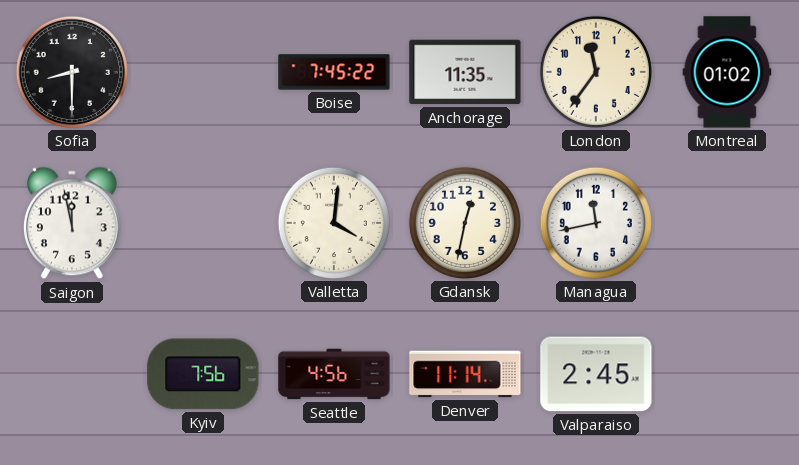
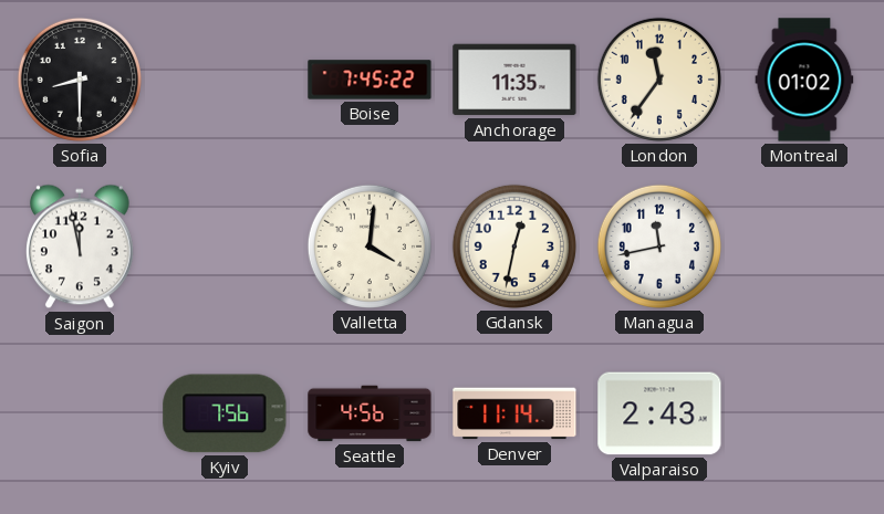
Valparaiso: 2:45 -> 2:43
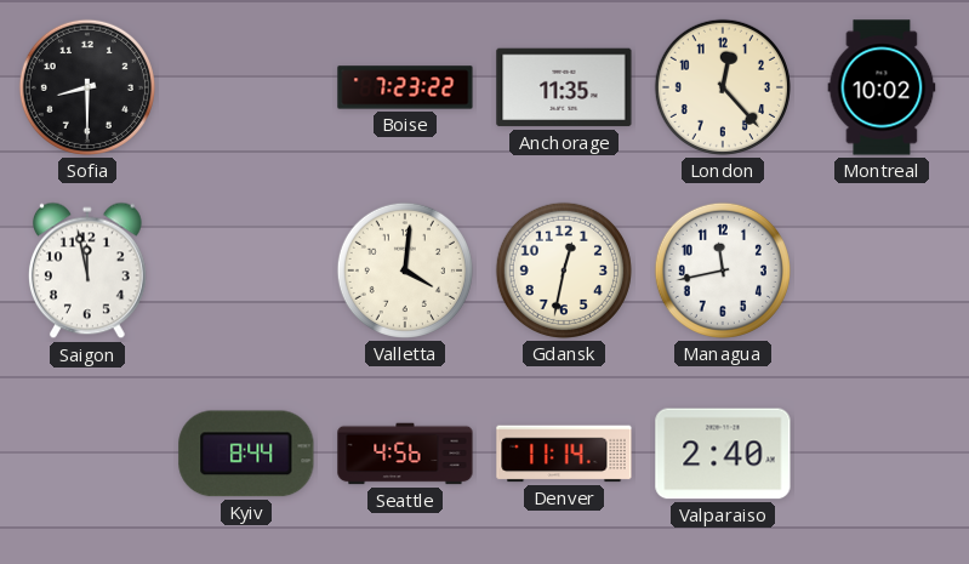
Boise: 7:45 -> 7:23
London: 11:36 -> 12:23
Montreal: 01:02 -> 10:02
Kyiv: 7:56 -> 8:44
Valparaiso: 2:43 -> 2:40
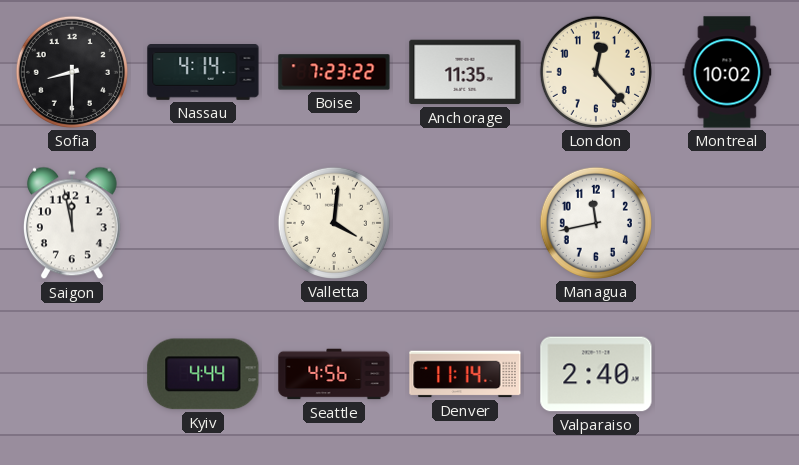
Nassau: none -> 4:14
Gdansk: 12:32 -> none
Kyiv: 8:44 -> 4:44
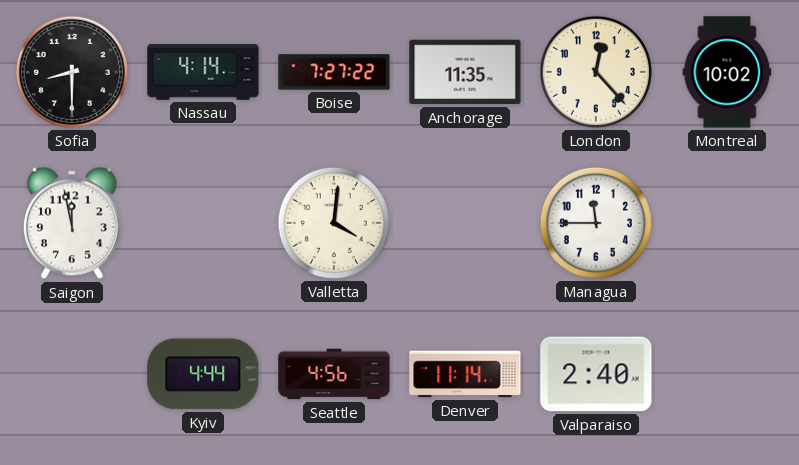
Boise: 7:23 -> 7:27
Managua: 11:43 -> 11:45
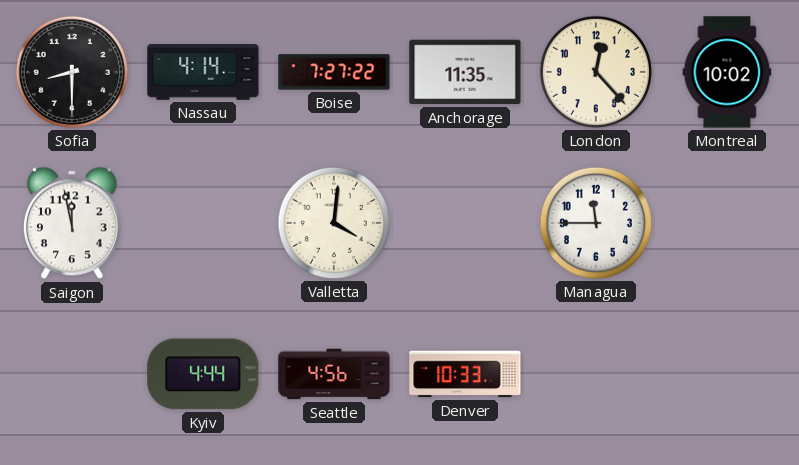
Denver: 11:14 -> 10:33
Valparaiso: 2:40 -> none
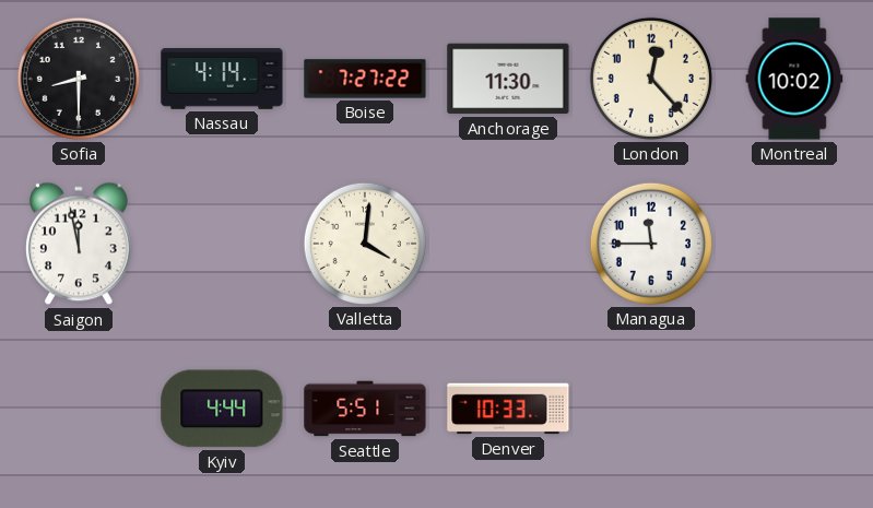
Anchorage: 11:35 -> 11:30
Seattle: 4:56 -> 5:51
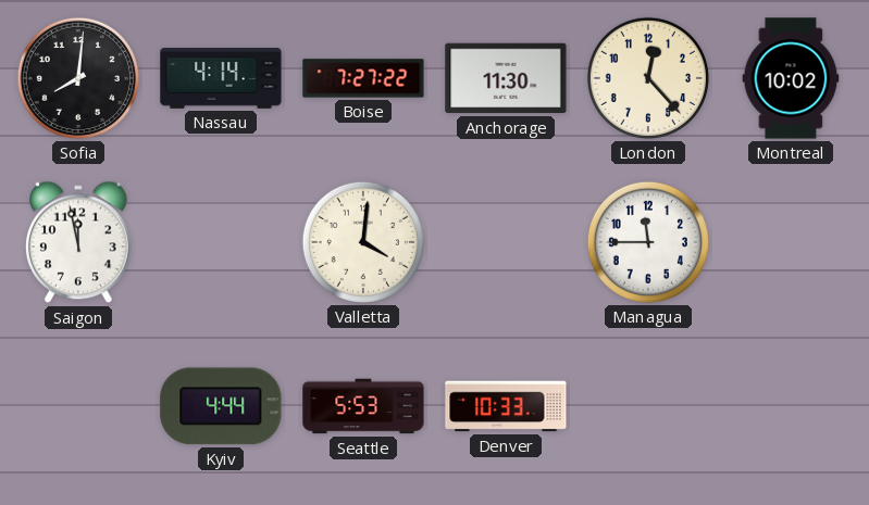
Sofia: 8:30 -> 8:01
Seattle: 5:51 -> 5:53
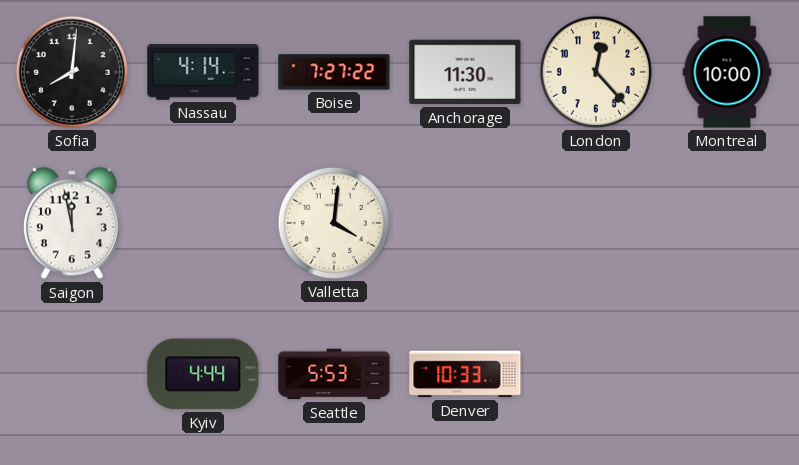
Montreal: 10:02 -> 10:00
Managua: 11:45 -> none
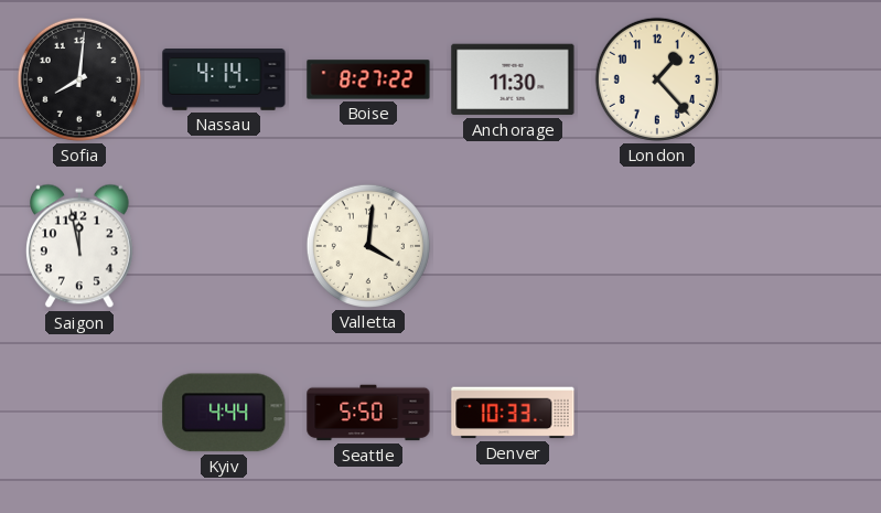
Boise: 7:27 -> 8:27
London: 12:23 -> 1:23
Montreal: 10:00 -> none
Seattle: 5:53 -> 5:50
